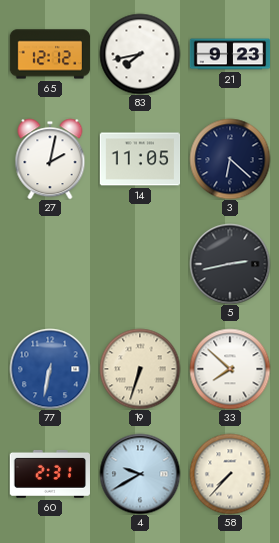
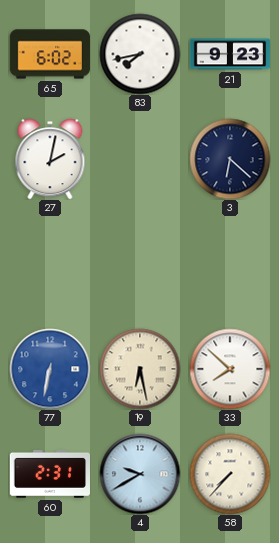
65: 12:12 -> 6:02
14: 11:05 -> none
5: 2:43 -> none
19: 6:33 -> 6:28
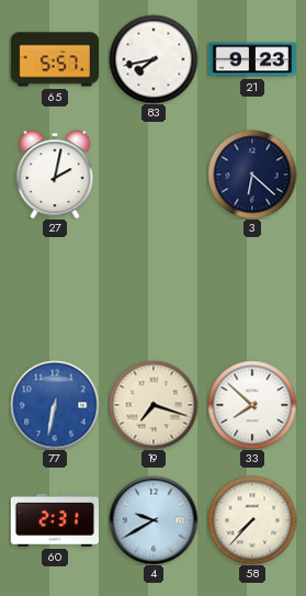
65: 6:02 -> 5:57
19: 6:28 -> 7:18
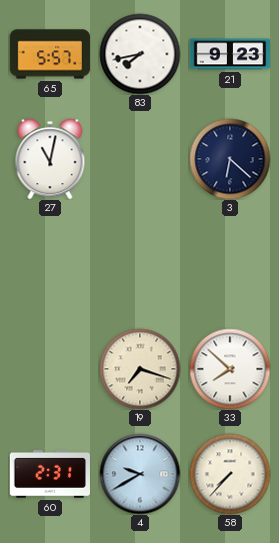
27: 2:02 -> 11:02
77: 6:32 -> none
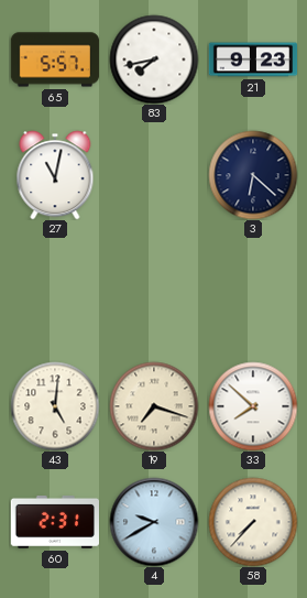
43: none -> 5:01
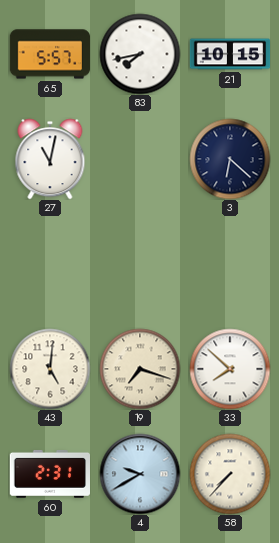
21: 9:23 -> 10:15
